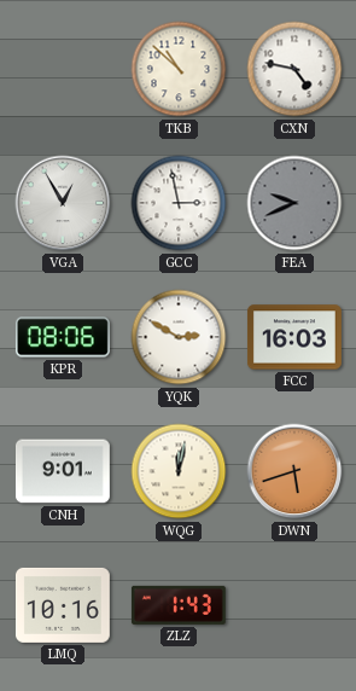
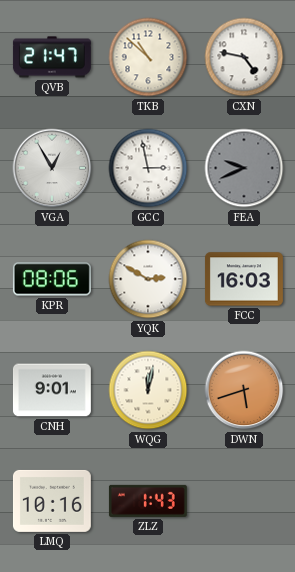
QVB: none -> 21:47
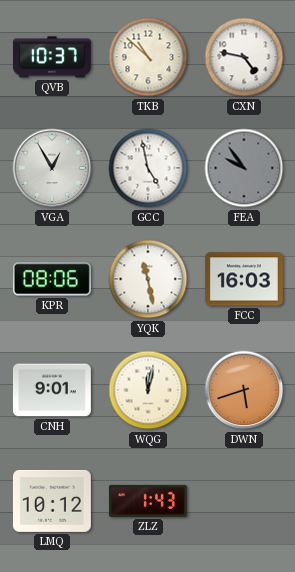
QVB: 21:47 -> 10:37
GCC: 2:58 -> 4:58
FEA: 9:41 -> 9:54
YQK: 2:50 -> 11:28
LMQ: 10:16 -> 10:12
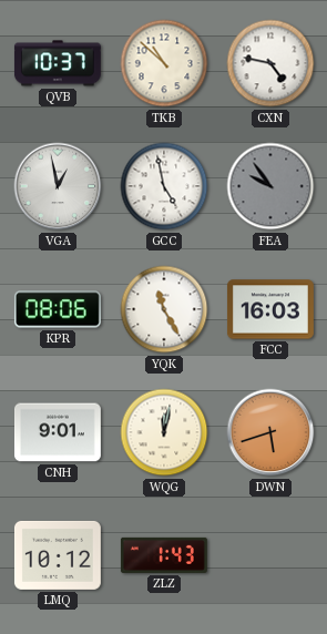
VGA: 12:55 -> 12:58
YQK: 11:28 -> 11:25
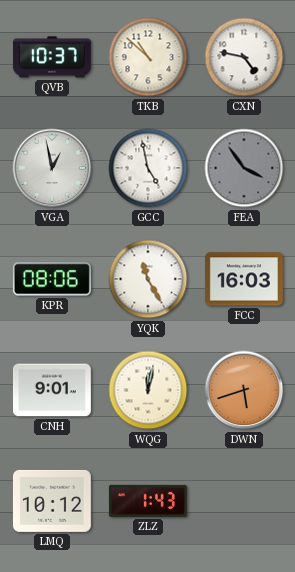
FEA: 9:54 -> 3:54
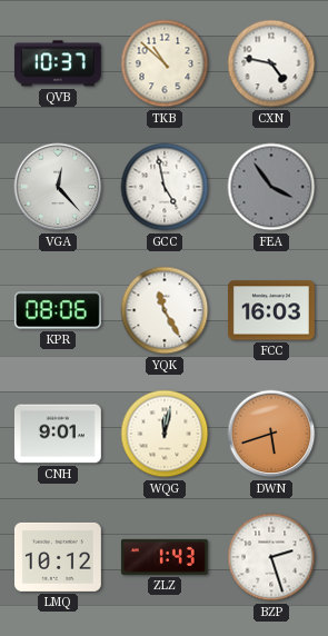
VGA: 12:58 -> 12:23
BZP: none -> 2:27
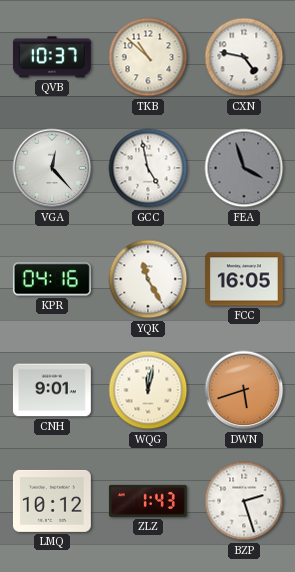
FEA: 3:54 -> 3:57
KPR: 08:06 -> 04:16
FCC: 16:03 -> 16:05
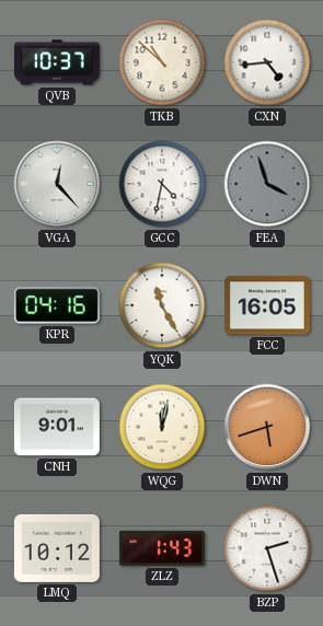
CXN: 4:47 -> 4:44
GCC: 4:58 -> 4:32
